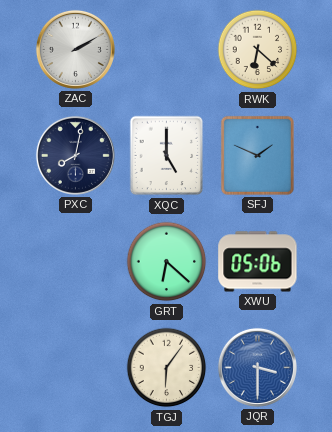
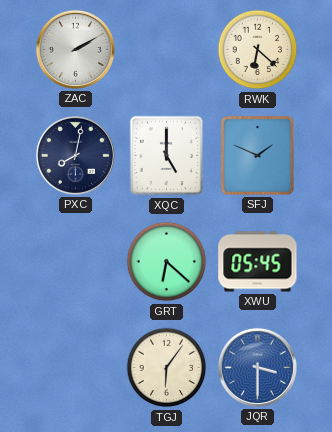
XWU: 05:06 -> 05:45
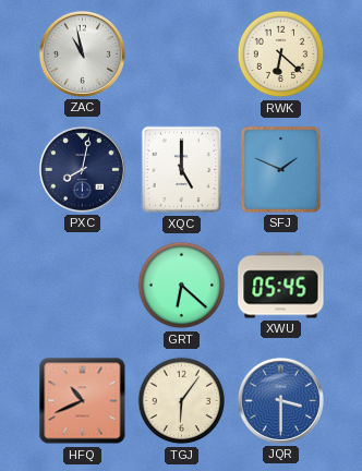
ZAC: 2:10 -> 10:58
HFQ: none -> 10:41
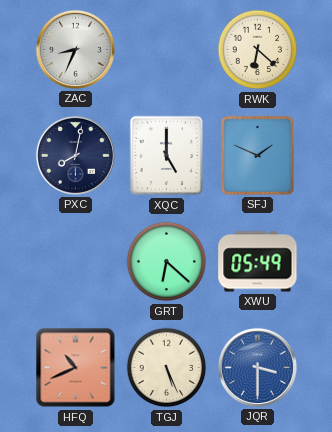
ZAC: 10:58 -> 8:34
XWU: 05:45 -> 05:49
TGJ: 6:06 -> 5:26
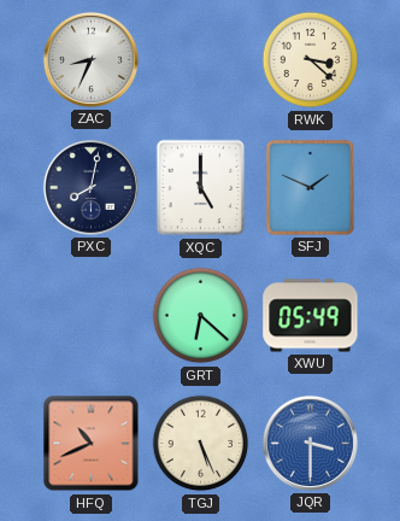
RWK: 6:22 -> 3:22
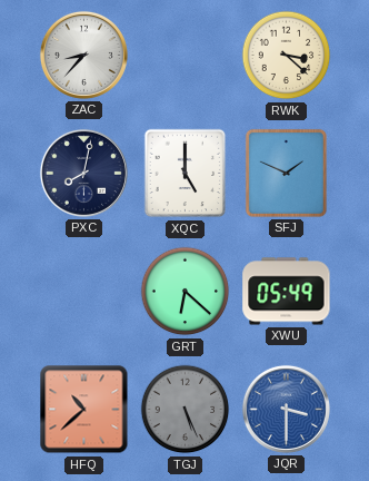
ZAC: 8:34 -> 8:37
HFQ: 10:41 -> 10:38
TGJ dial: cream -> grey
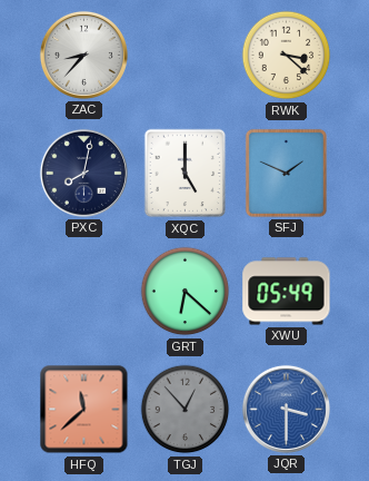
HFQ: 10:38 -> 11:38
TGJ: 5:26 -> 12:53
